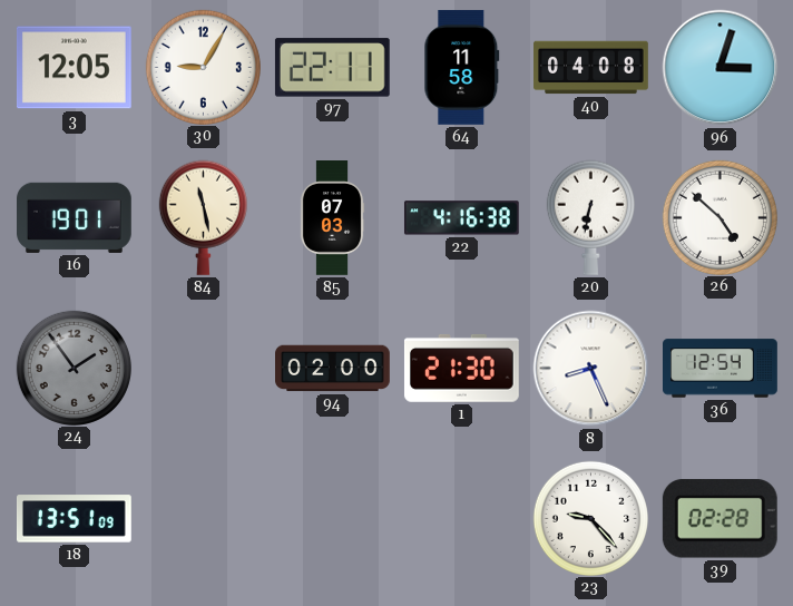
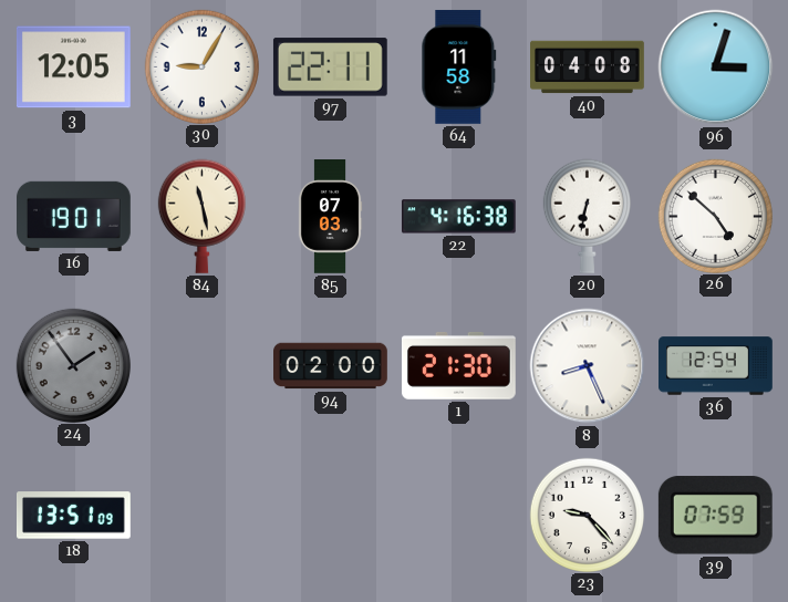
39: 02:28 -> 07:59
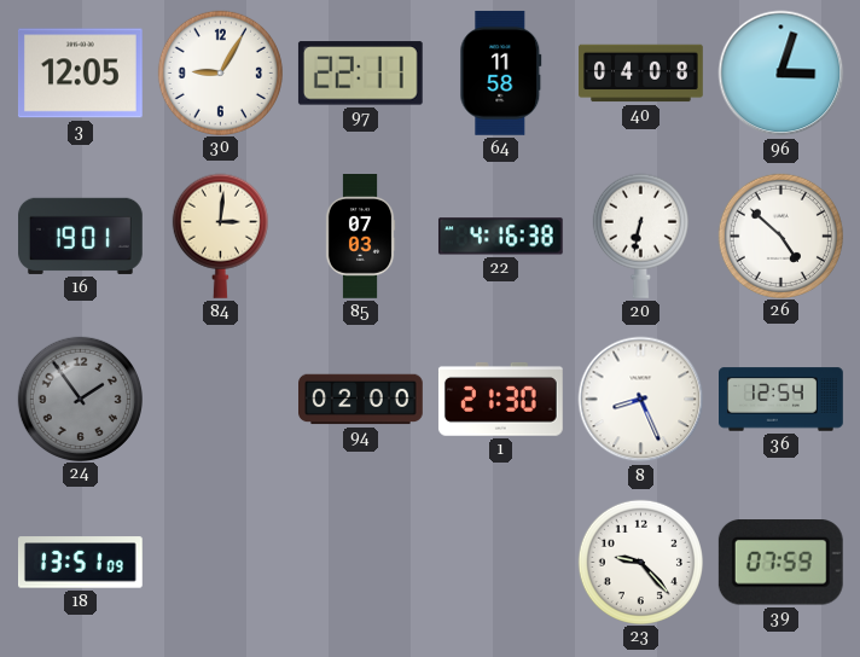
84: 11:28 -> 3:01
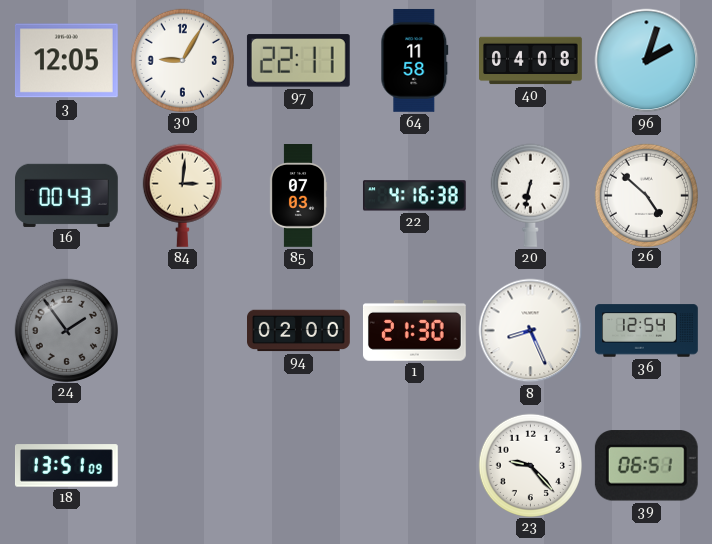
96: 3:03 -> 2:03
16: 19:01 -> 00:43
39: 07:59 -> 06:51
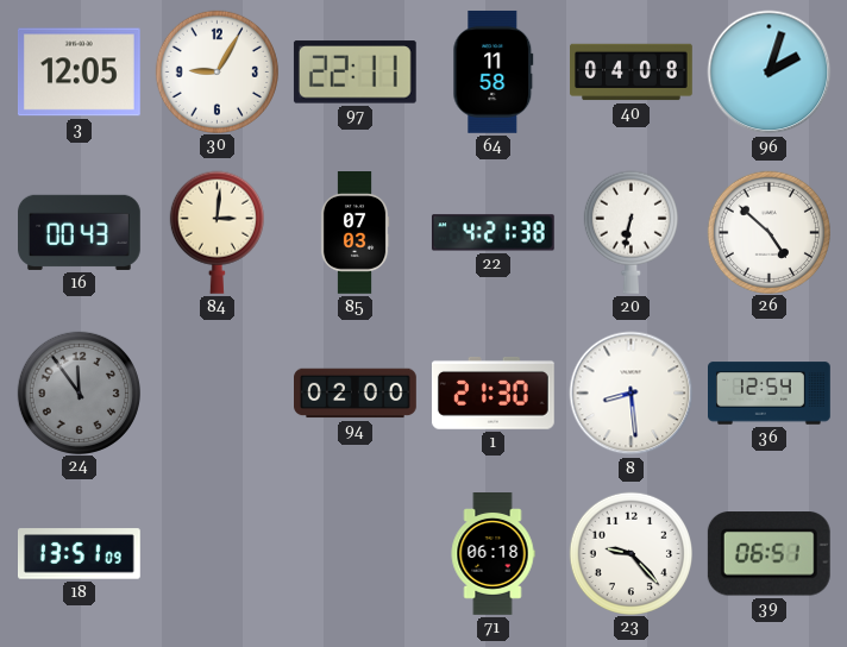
22: 4:16 -> 4:21
24: 1:54 -> 11:54
8: 8:26 -> 8:29
71: none -> 06:18
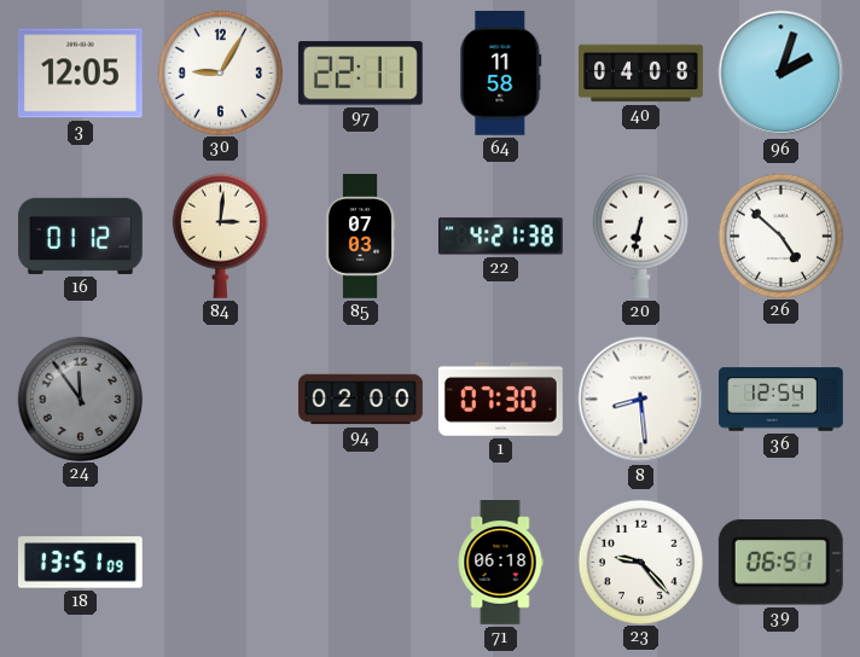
16: 00:43 -> 01:12
1: 21:30 -> 07:30
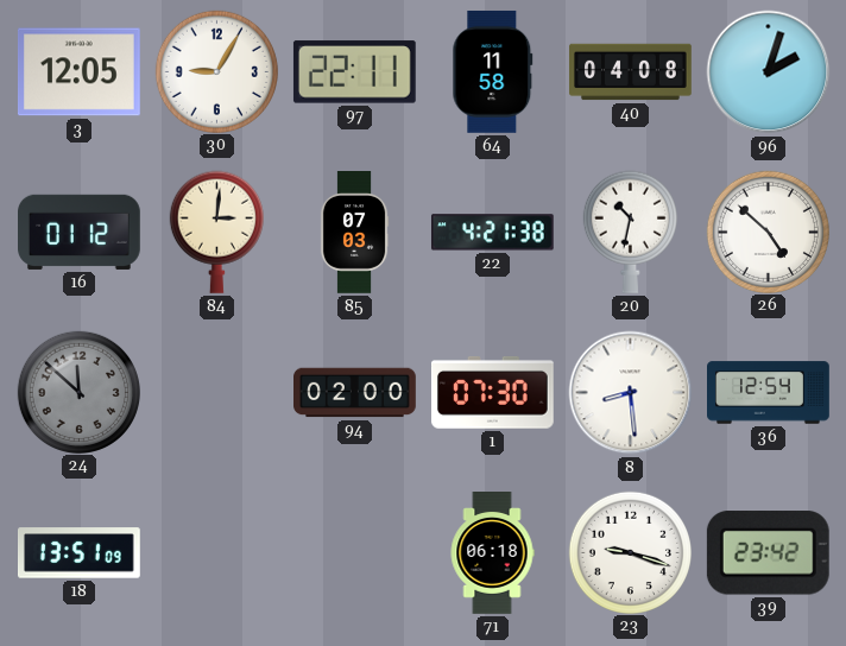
20: 6:32 -> 10:32
24: 11:54 -> 11:52
23: 9:23 -> 9:18
39: 06:51 -> 23:42
